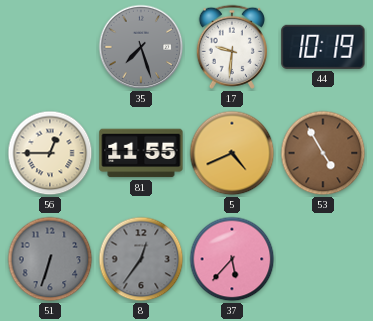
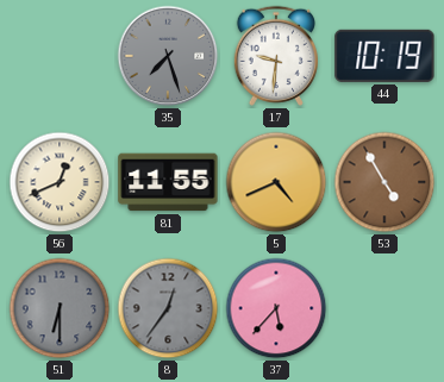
56: 12:45 -> 12:41
51: 6:33 -> 6:30
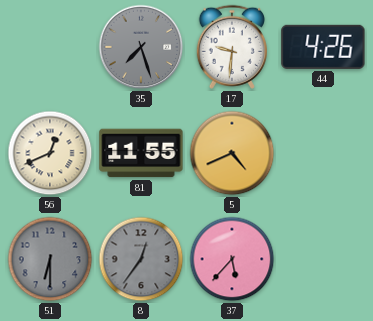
44: 10:19 -> 4:26
53: 4:55 -> none
